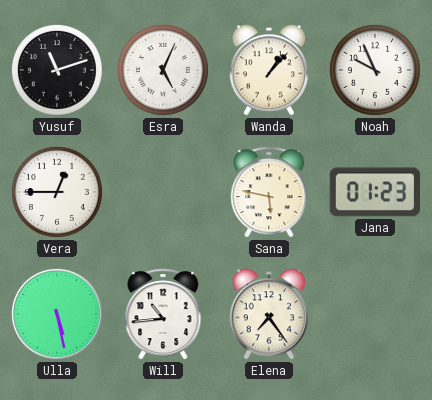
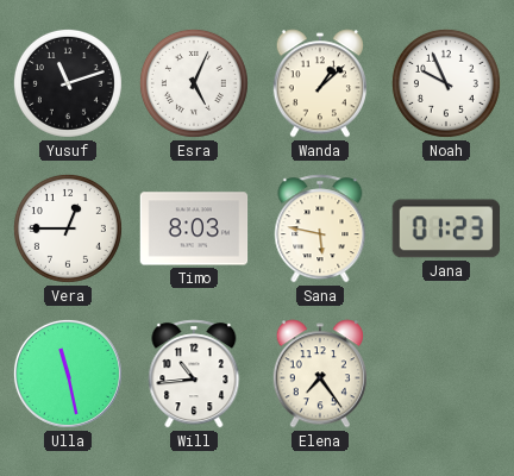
Wanda: 1:07 -> 1:08
Timo: none -> 8:03
Ulla: 5:28 -> 11:28
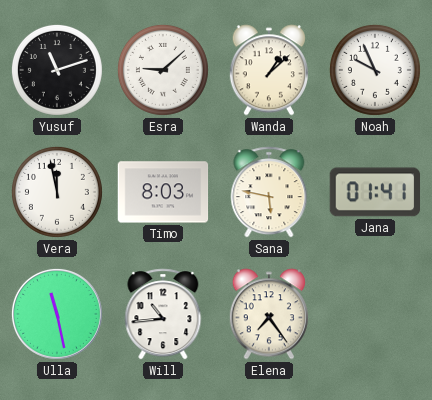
Esra: 5:04 -> 9:08
Vera: 12:45 -> 11:58
Jana: 01:23 -> 01:41
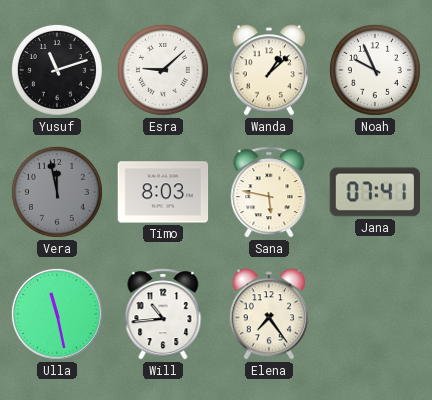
Vera dial: white -> grey
Jana: 01:41 -> 07:41
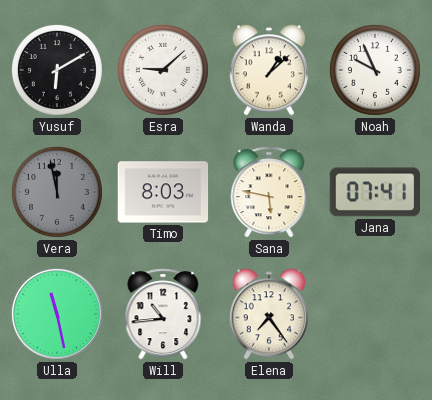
Yusuf: 11:12 -> 6:10
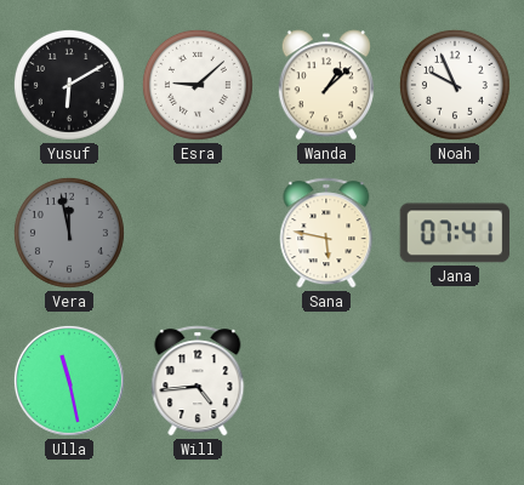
Timo: 8:03 -> none
Will: 10:44 -> 4:44
Elena: 7:24 -> none
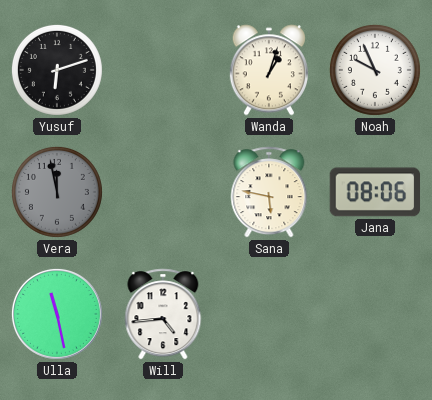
Yusuf: 6:10 -> 6:12
Esra: 9:08 -> none
Wanda: 1:08 -> 1:03
Jana: 07:41 -> 08:06
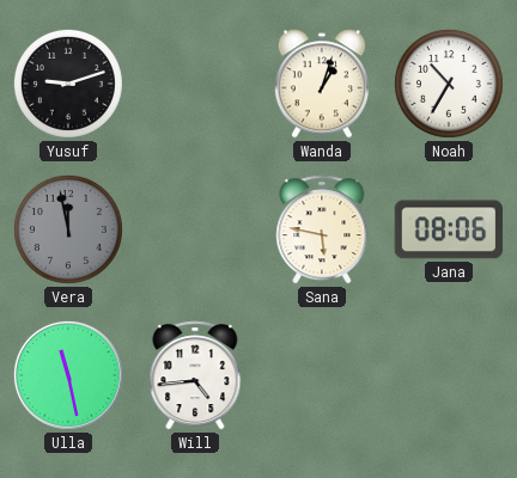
Yusuf: 6:12 -> 9:12
Noah: 9:56 -> 10:35
